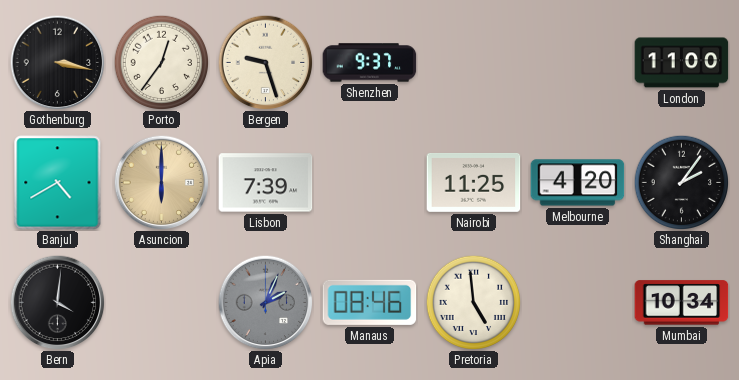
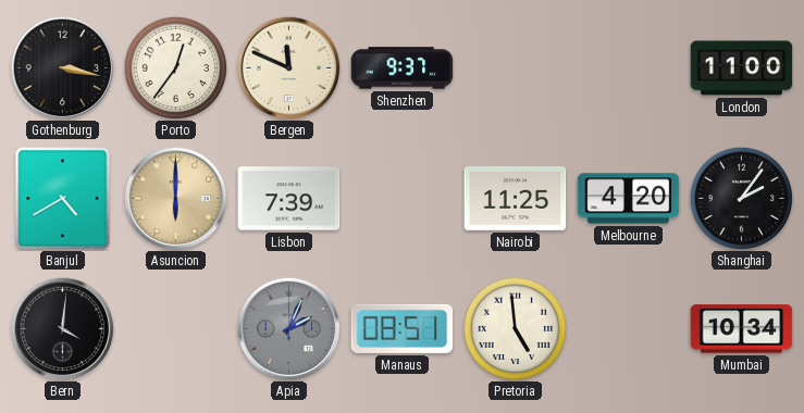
Bergen: 9:27 -> 11:49
Manaus: 08:46 -> 08:51
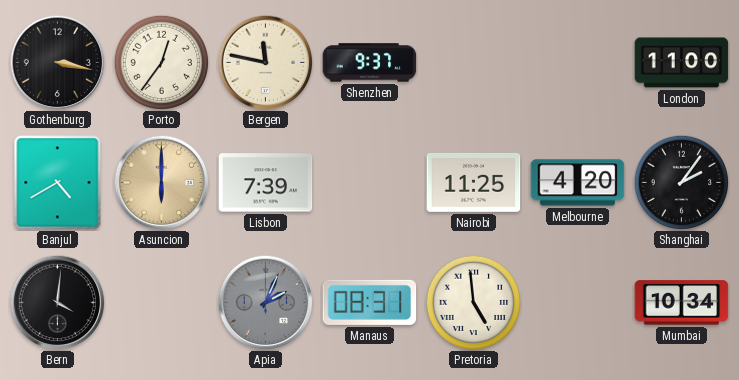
Bergen: 11:49 -> 11:47
Manaus: 08:51 -> 08:31
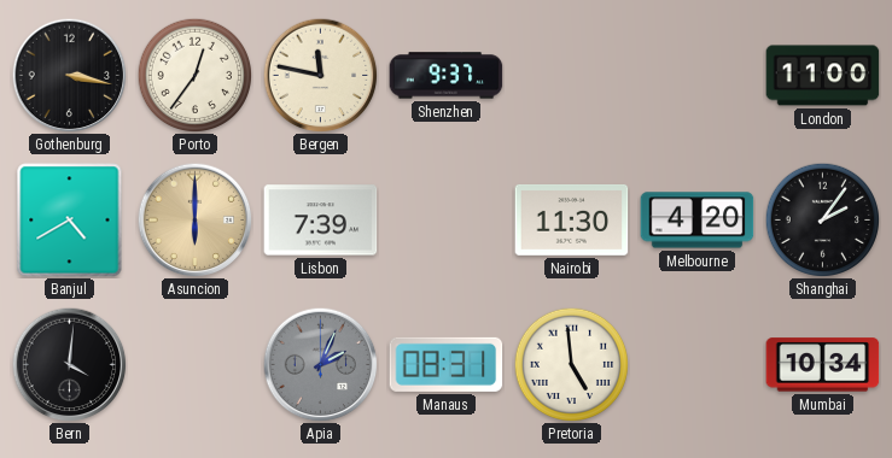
Nairobi: 11:25 -> 11:30
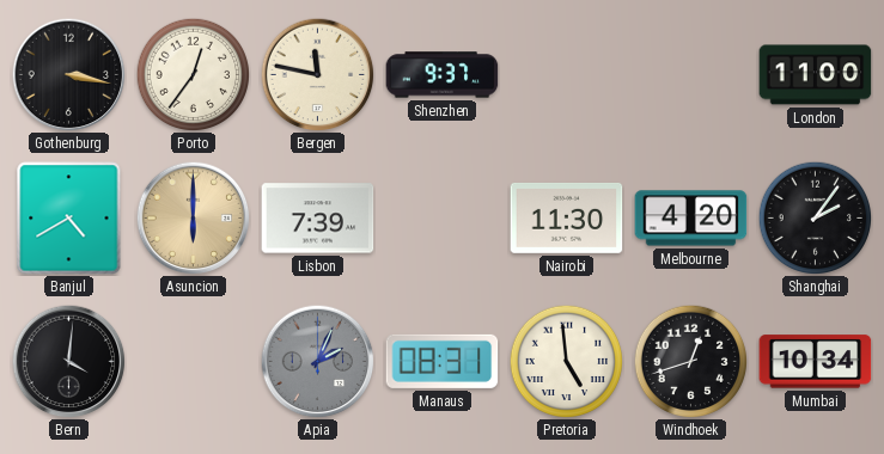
Windhoek: none -> 12:42
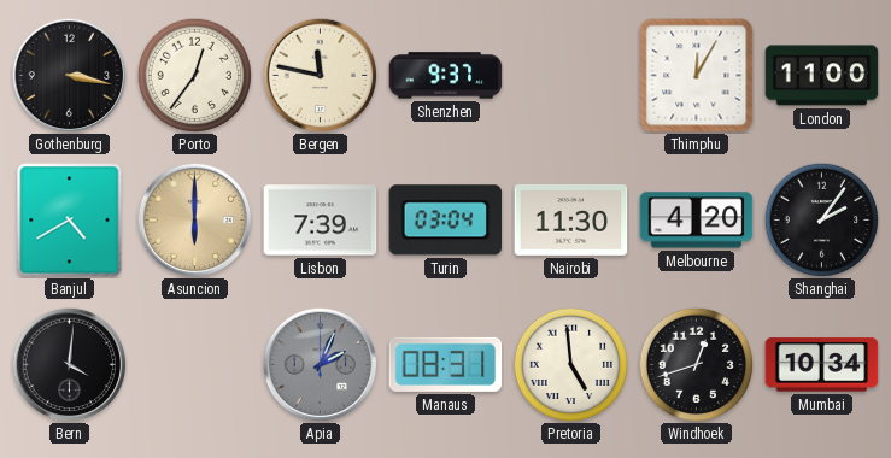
Thimphu: none -> 12:05
Turin: none -> 03:04
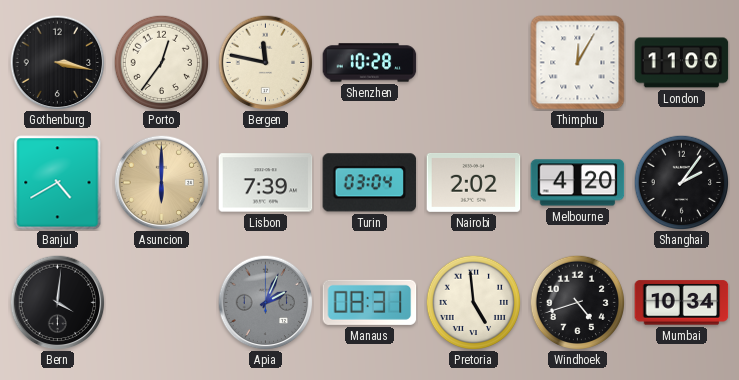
Shenzhen: 9:37 -> 10:28
Nairobi: 11:30 -> 2:02
Windhoek: 12:42 -> 4:42
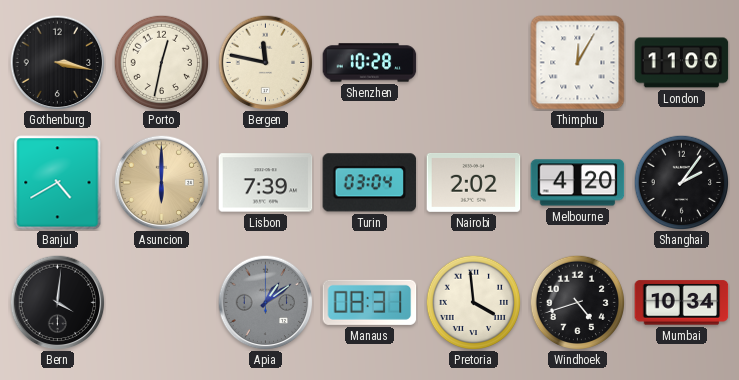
Porto: 12:36 -> 12:32
Apia: 2:04 -> 1:09
Pretoria: 4:59 -> 3:59
